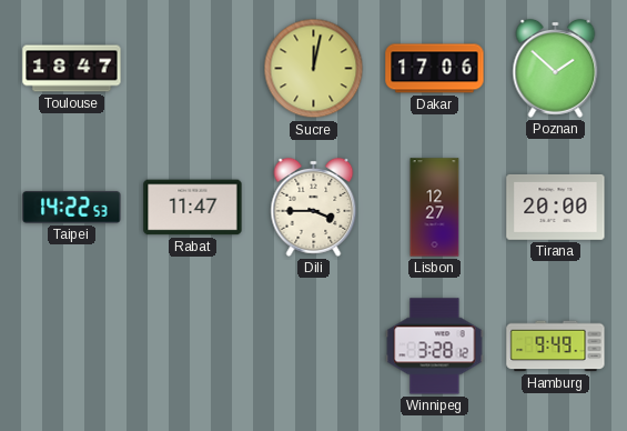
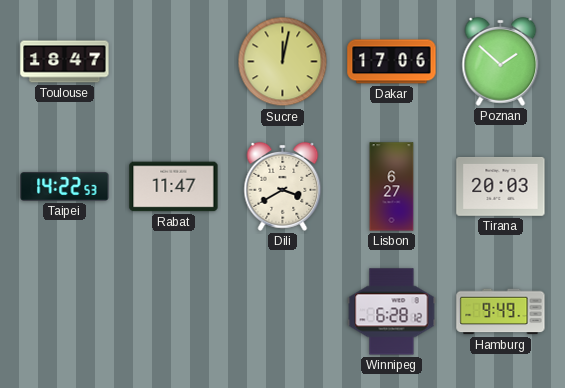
Dili: 3:45 -> 3:40
Lisbon: 12:27 -> 6:27
Tirana: 20:00 -> 20:03
Winnipeg: 3:28 -> 6:28
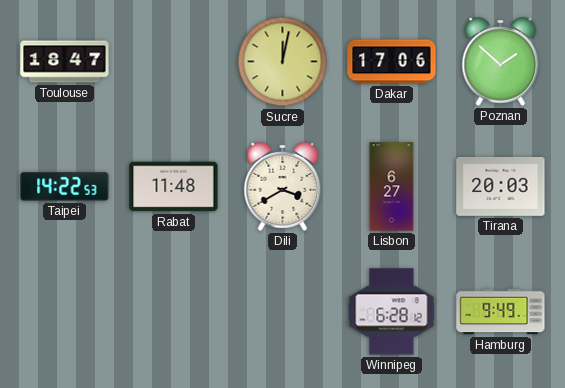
Rabat: 11:47 -> 11:48
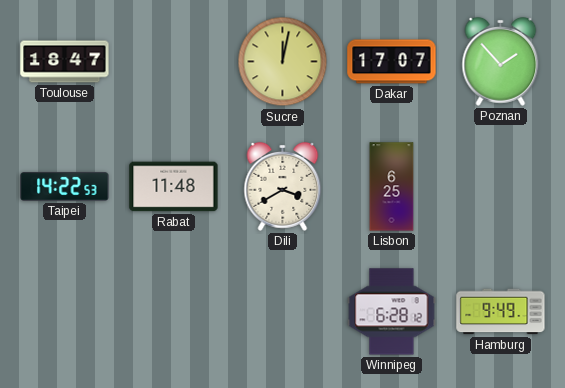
Dakar: 17:06 -> 17:07
Poznan: 1:52 -> 1:53
Lisbon: 6:27 -> 6:25
Tirana: 20:03 -> none
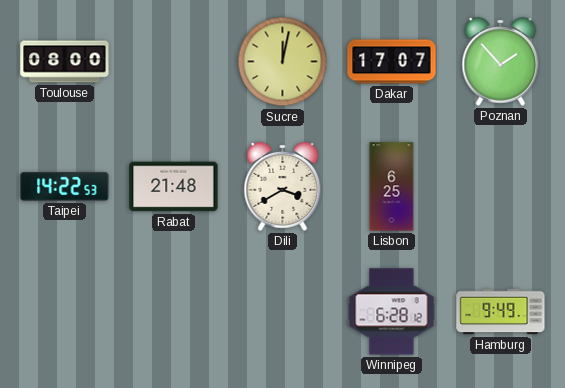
Toulouse: 18:47 -> 08:00
Rabat: 11:48 -> 21:48
